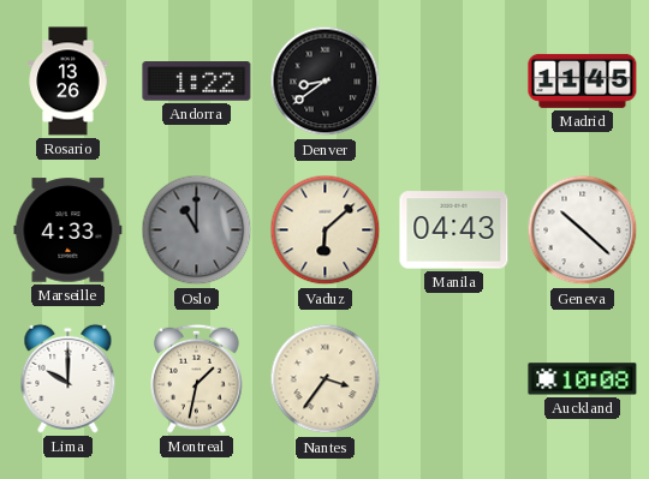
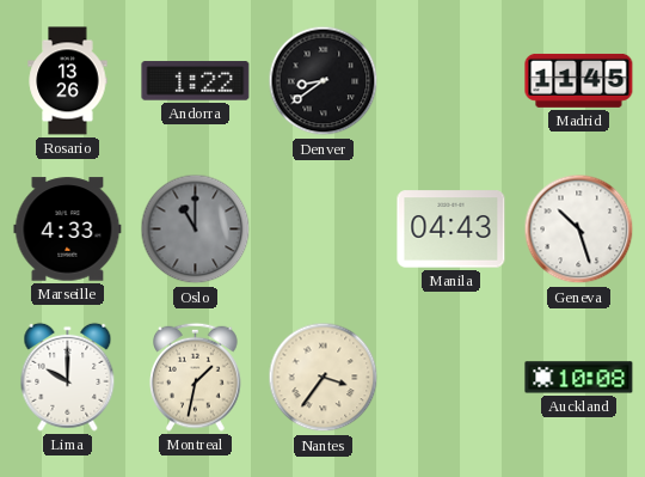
Vaduz: 6:08 -> none
Geneva: 10:22 -> 10:27
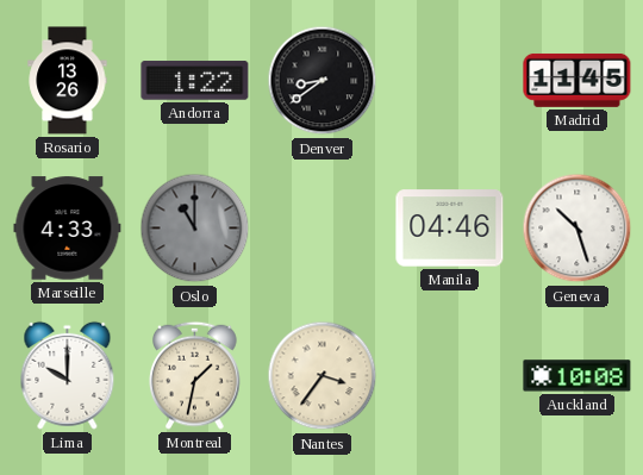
Manila: 04:43 -> 04:46
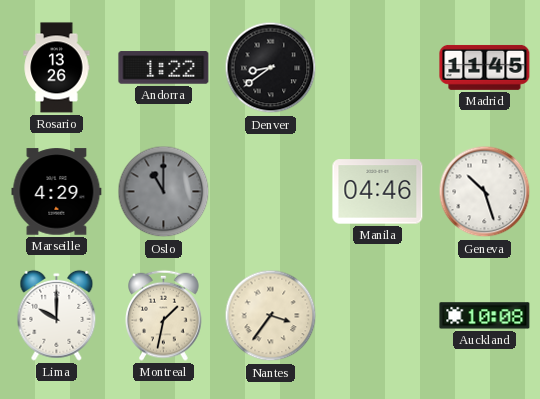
Marseille: 4:33 -> 4:29
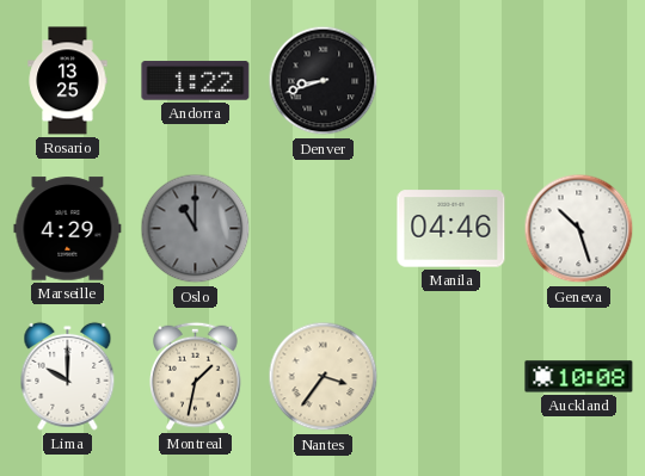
Rosario: 13:26 -> 13:25
Denver: 8:39 -> 8:42
Madrid: 11:45 -> none
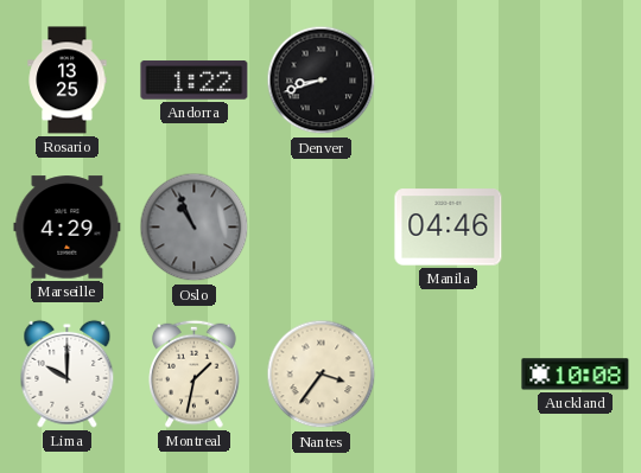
Oslo: 11:00 -> 10:56
Geneva: 10:27 -> none
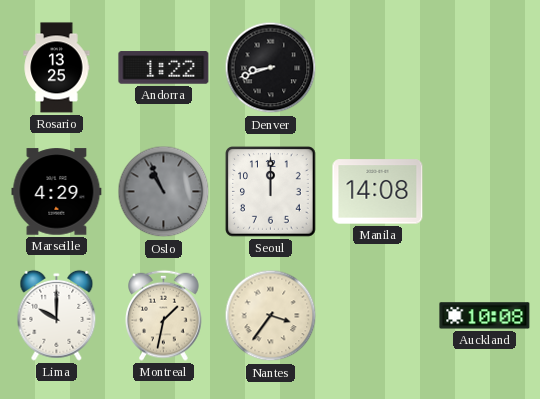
Seoul: none -> 12:00
Manila: 04:46 -> 14:08
